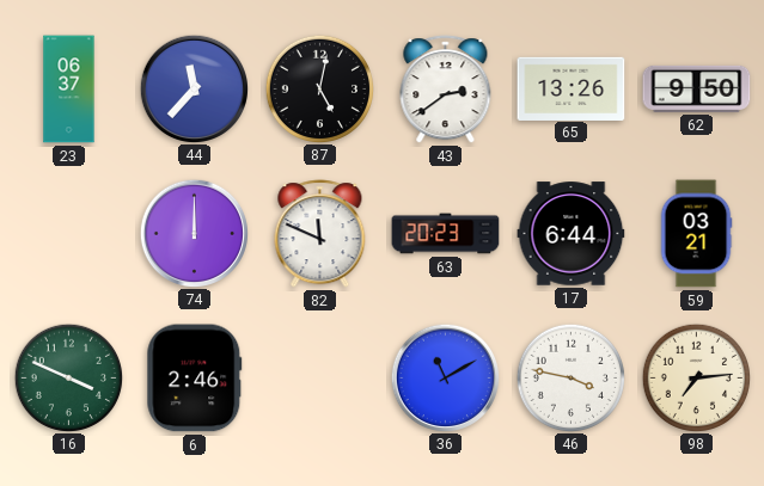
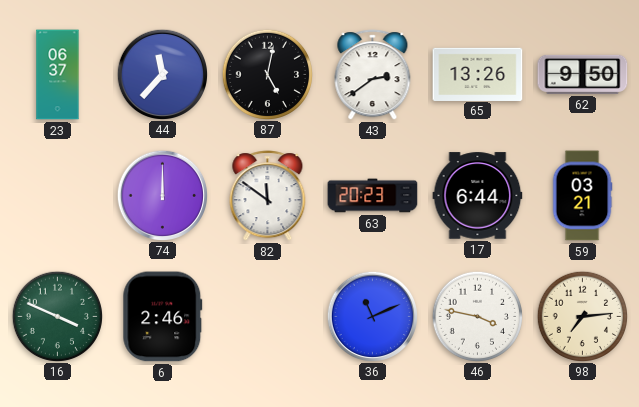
82: 11:49 -> 11:51
36: 11:10 -> 11:11
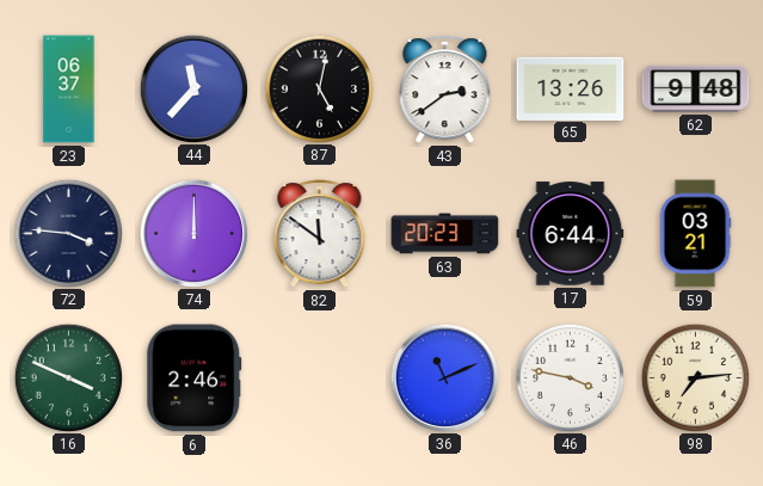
62: 9:50 -> 9:48
72: none -> 3:46
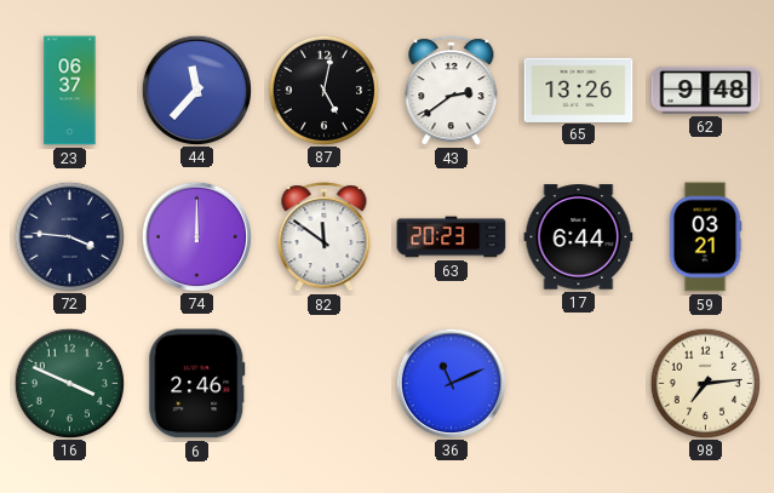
46: 3:47 -> none
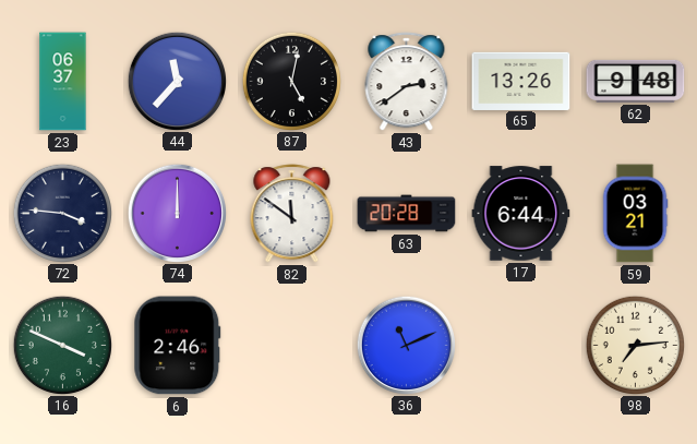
63: 20:23 -> 20:28
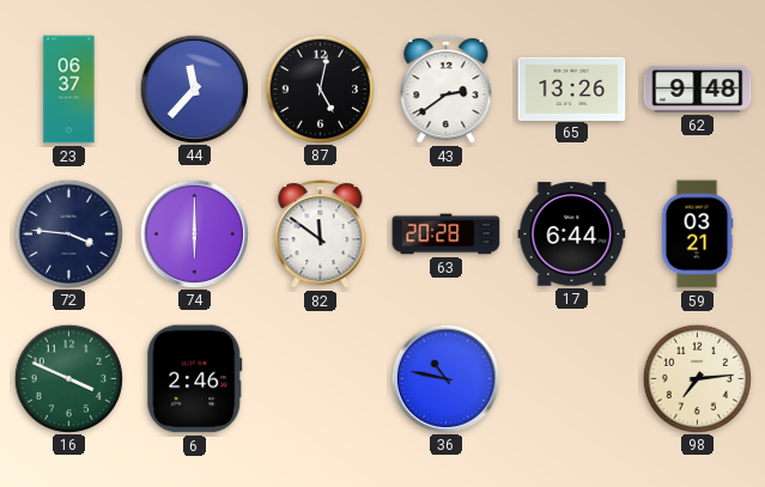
74: 12:00 -> 6:00
36: 11:11 -> 10:47
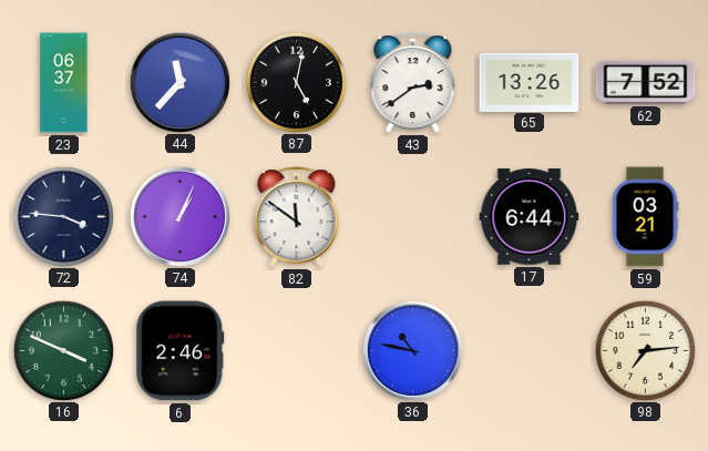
62: 9:48 -> 7:52
74: 6:00 -> 1:04
63: 20:28 -> none
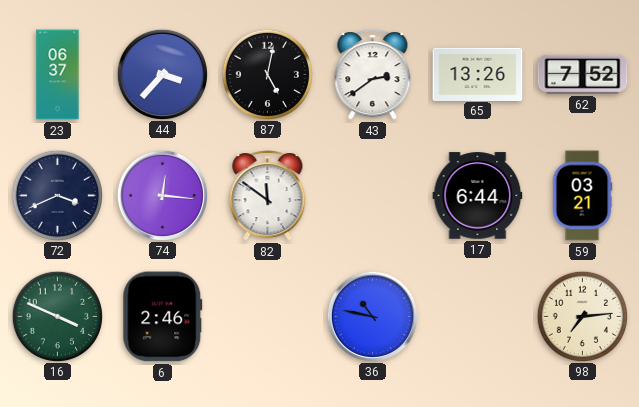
44: 11:37 -> 3:37
72: 3:46 -> 3:41
74: 1:04 -> 12:16
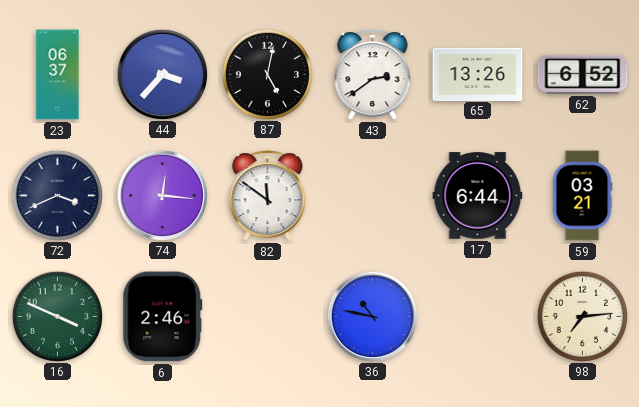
62: 7:52 -> 6:52
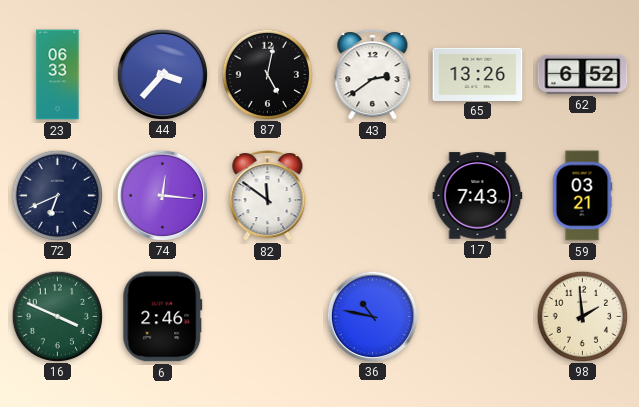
23: 06:37 -> 06:33
72: 3:41 -> 6:41
17: 6:44 -> 7:43
98: 7:14 -> 1:59
